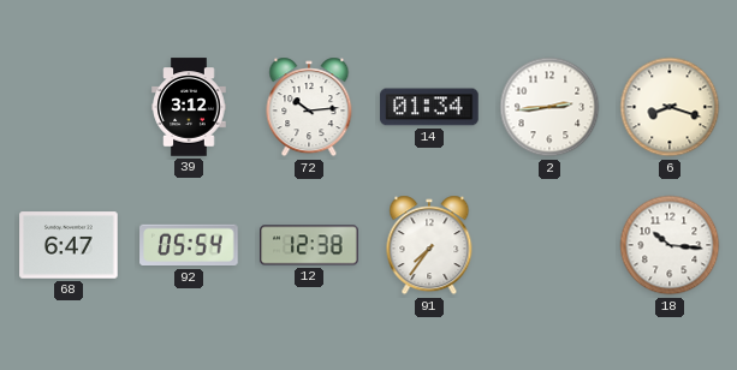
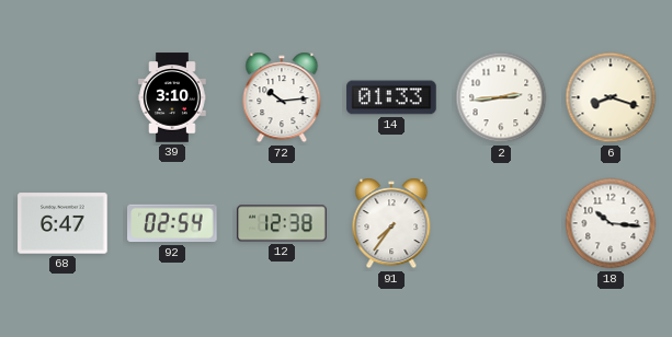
39: 3:12 -> 3:10
14: 01:34 -> 01:33
92: 05:54 -> 02:54
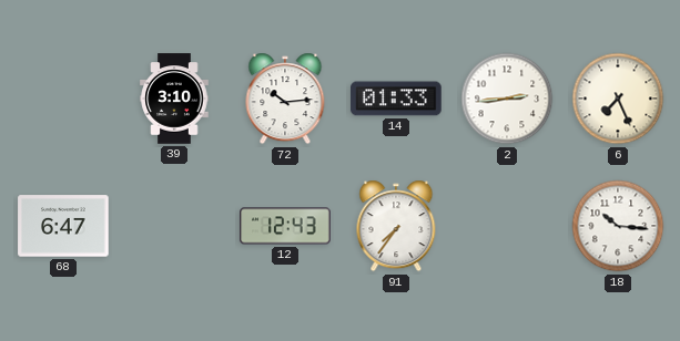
6: 8:18 -> 7:26
92: 02:54 -> none
12: 12:38 -> 12:43
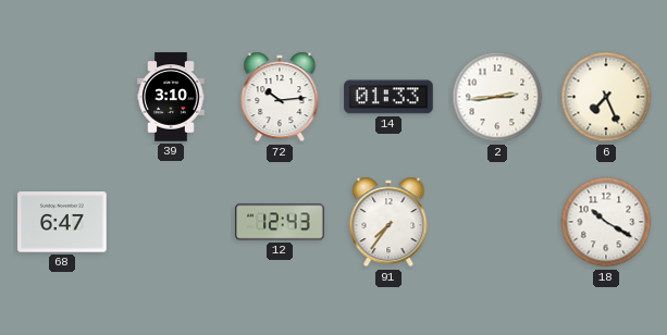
18: 10:16 -> 10:20
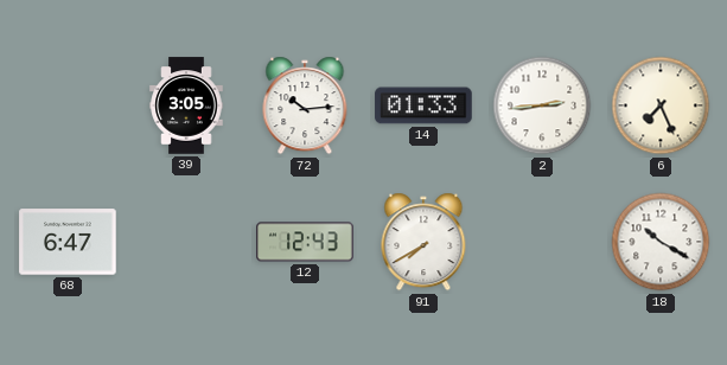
39: 3:10 -> 3:05
91: 7:36 -> 7:40
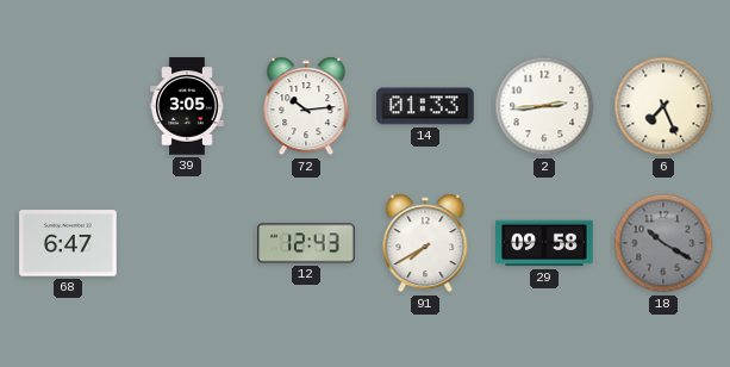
29: none -> 09:58
18 dial: white -> grey
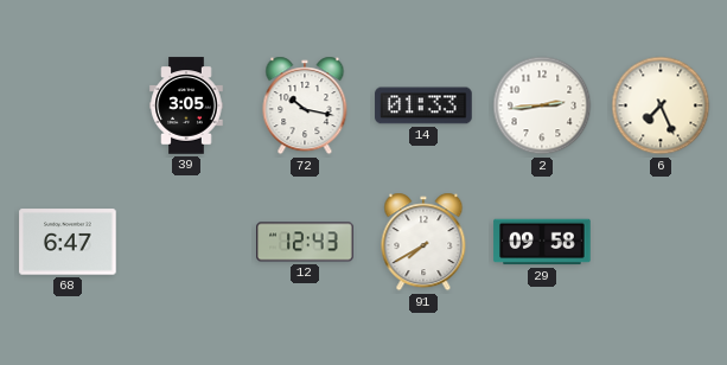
72: 10:14 -> 10:17
18: 10:20 -> none
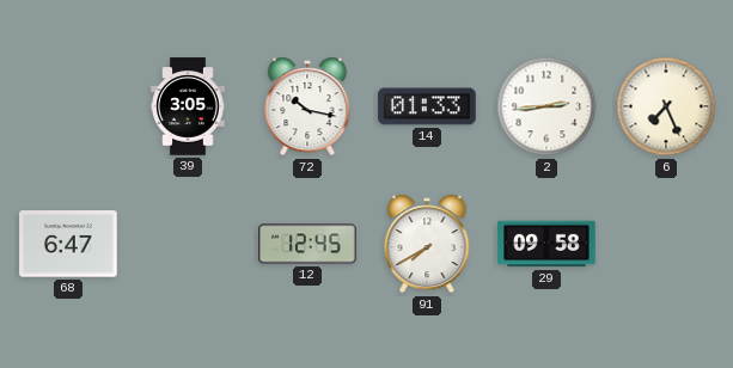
12: 12:43 -> 12:45
